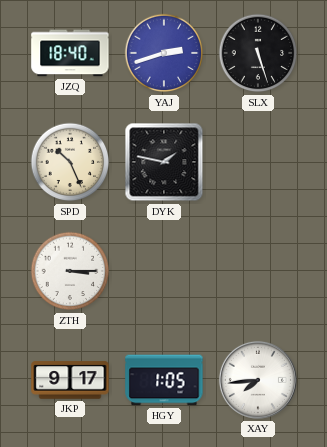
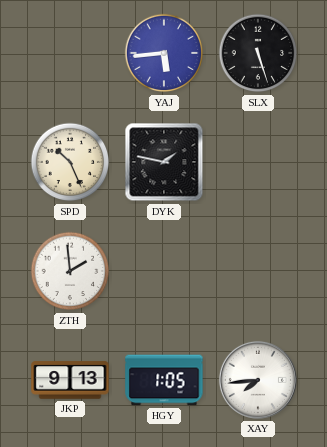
JZQ: 18:40 -> none
YAJ: 2:42 -> 5:44
ZTH: 3:15 -> 1:59
JKP: 9:17 -> 9:13
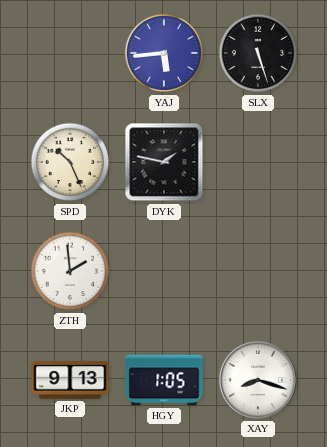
XAY: 7:44 -> 8:18
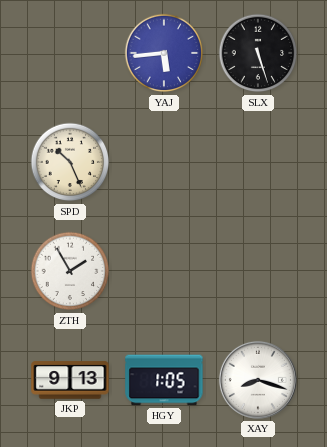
DYK: 1:47 -> none
ZTH: 1:59 -> 1:55
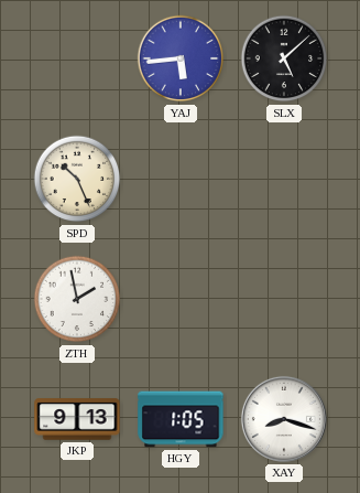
SLX: 5:27 -> 5:08
ZTH: 1:55 -> 1:58
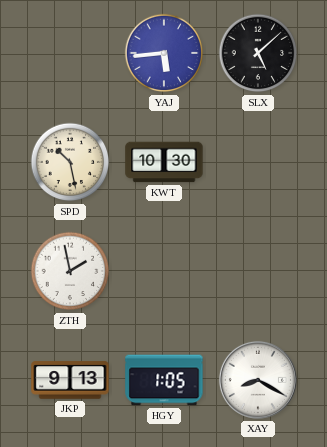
SPD: 10:26 -> 10:28
KWT: none -> 10:30
XAY: 8:18 -> 8:20
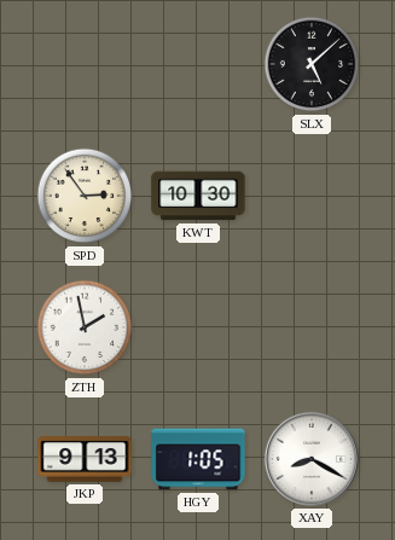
YAJ: 5:44 -> none
SPD: 10:28 -> 2:54
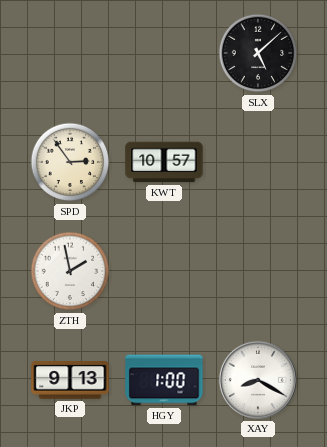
KWT: 10:30 -> 10:57
HGY: 1:05 -> 1:00
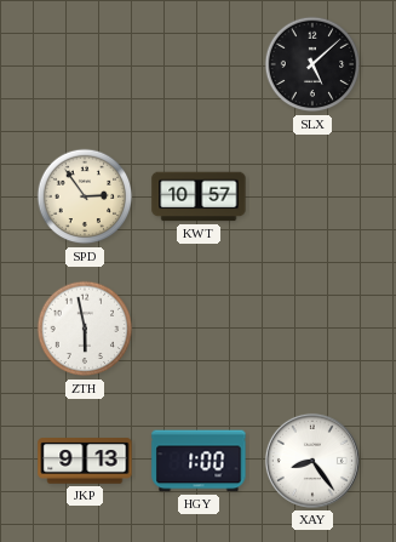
ZTH: 1:58 -> 5:58
XAY: 8:20 -> 8:24
